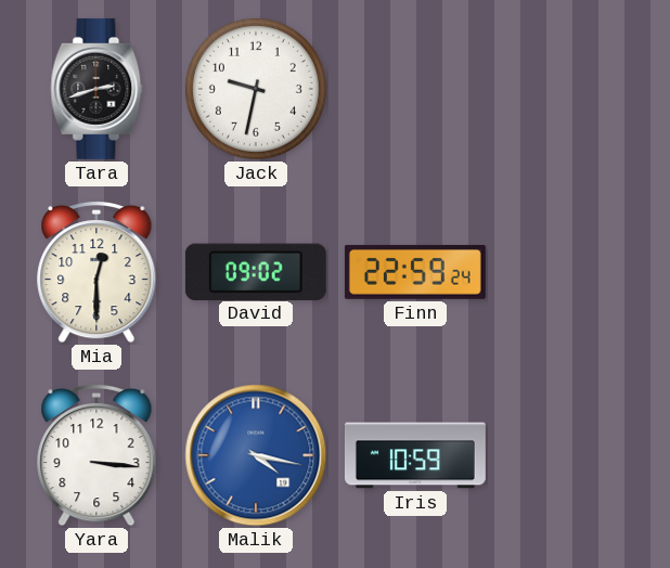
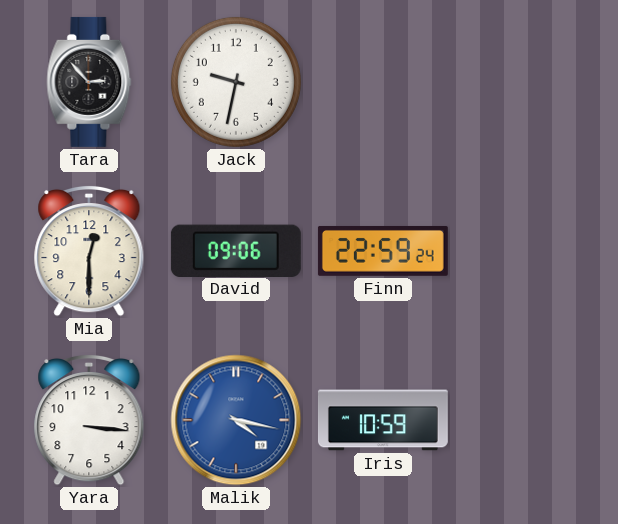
Tara: 2:42 -> 2:53
David: 09:02 -> 09:06
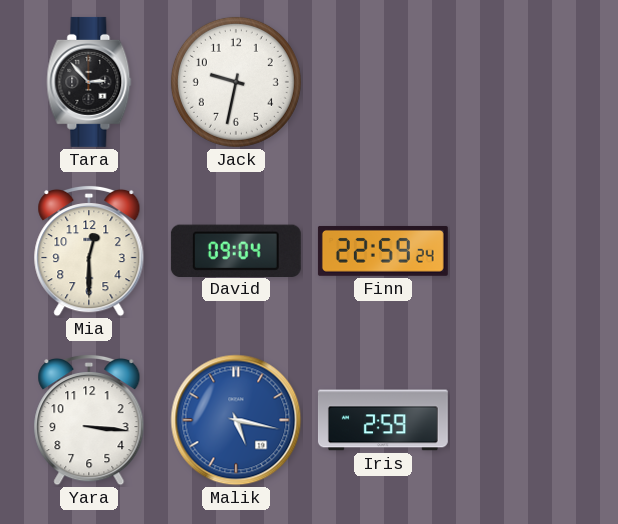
David: 09:06 -> 09:04
Malik: 4:17 -> 5:17
Iris: 10:59 -> 2:59
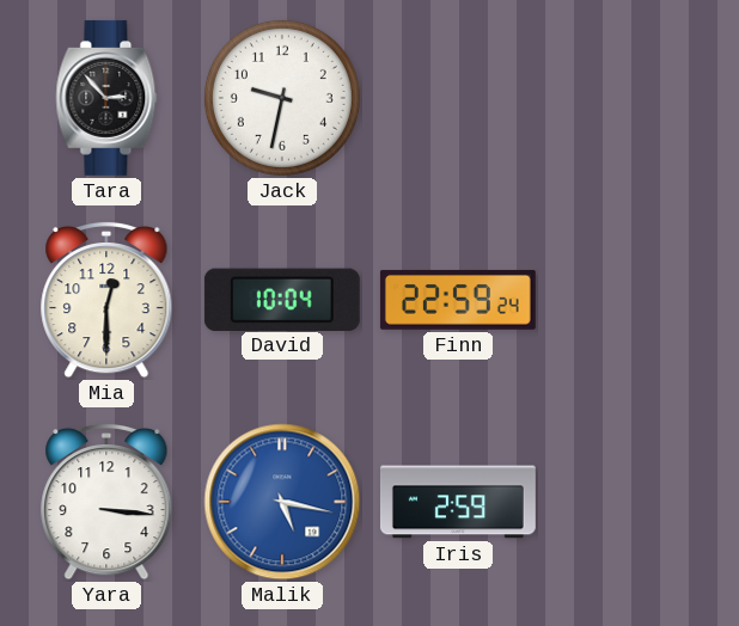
David: 09:04 -> 10:04
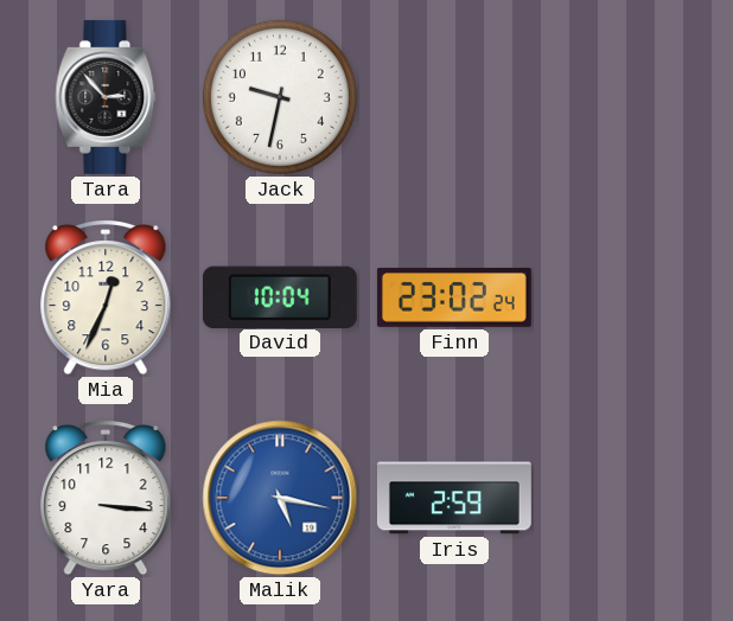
Mia: 12:30 -> 12:34
Finn: 22:59 -> 23:02
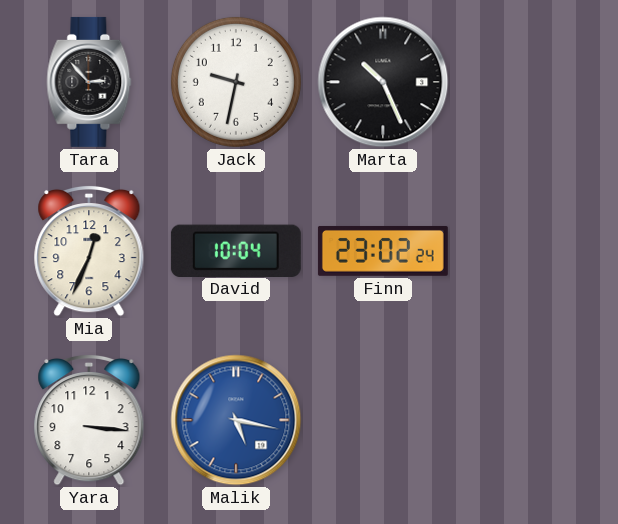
Marta: none -> 10:26
Iris: 2:59 -> none
